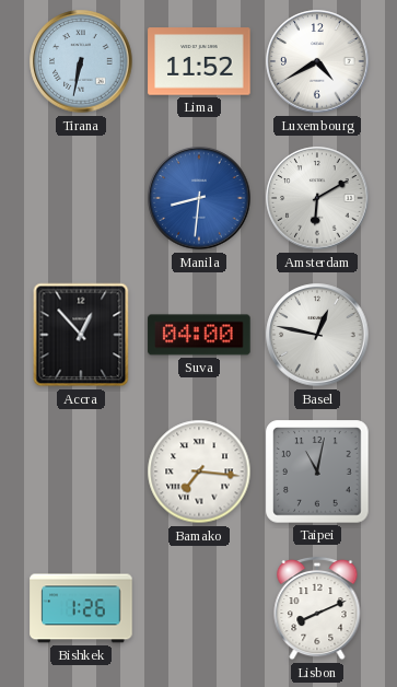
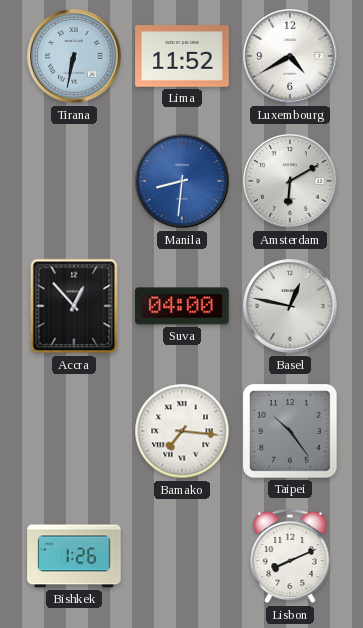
Taipei: 11:02 -> 10:24
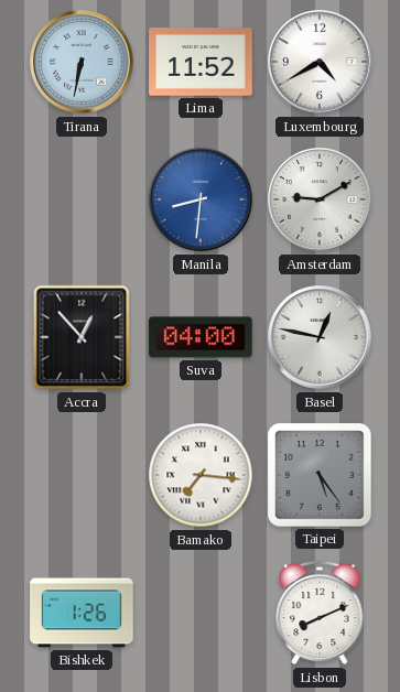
Amsterdam: 6:10 -> 9:10
Taipei: 10:24 -> 5:24
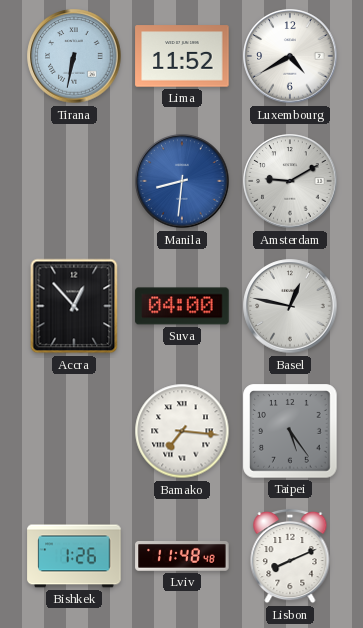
Lviv: none -> 11:48
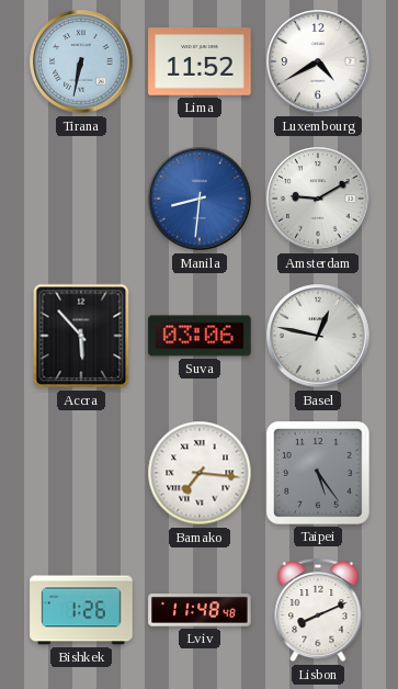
Accra: 12:53 -> 5:53
Suva: 04:00 -> 03:06
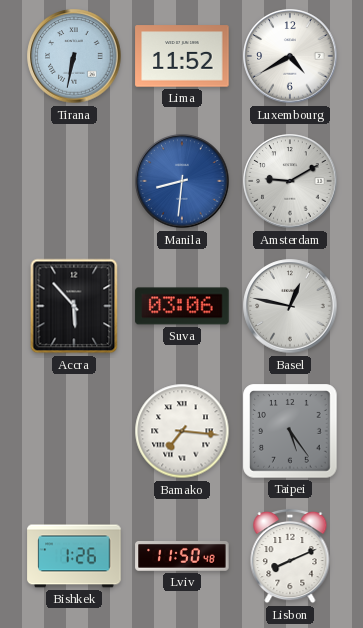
Lviv: 11:48 -> 11:50
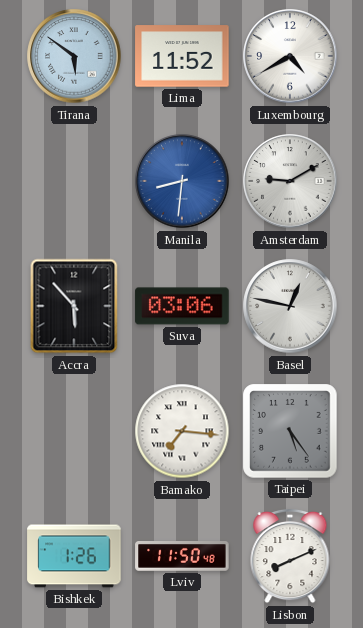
Tirana: 6:32 -> 5:51
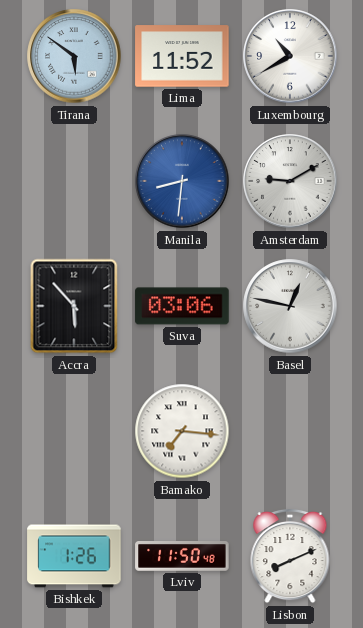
Luxembourg: 4:40 -> 10:40
Taipei: 5:24 -> none
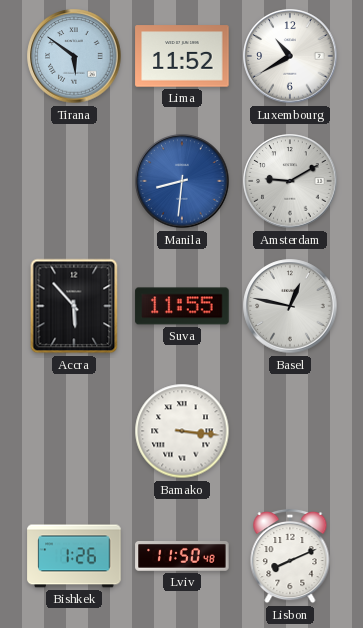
Suva: 03:06 -> 11:55
Bamako: 7:16 -> 3:16
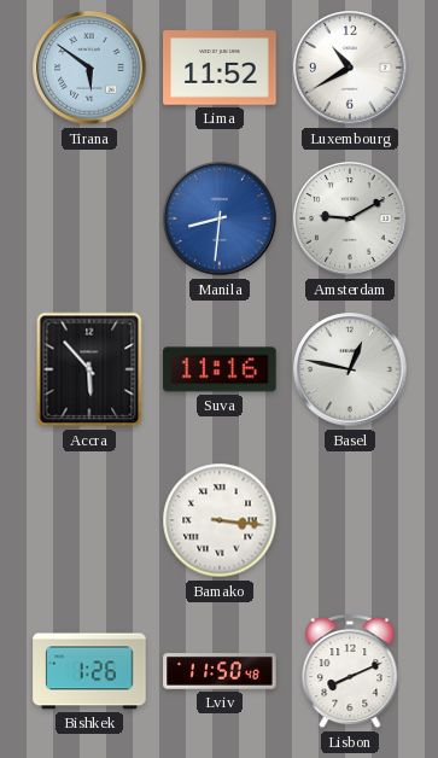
Suva: 11:55 -> 11:16
